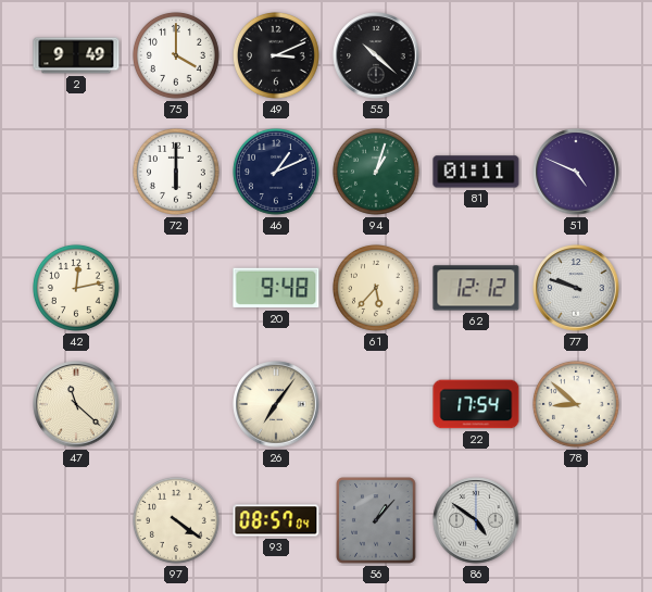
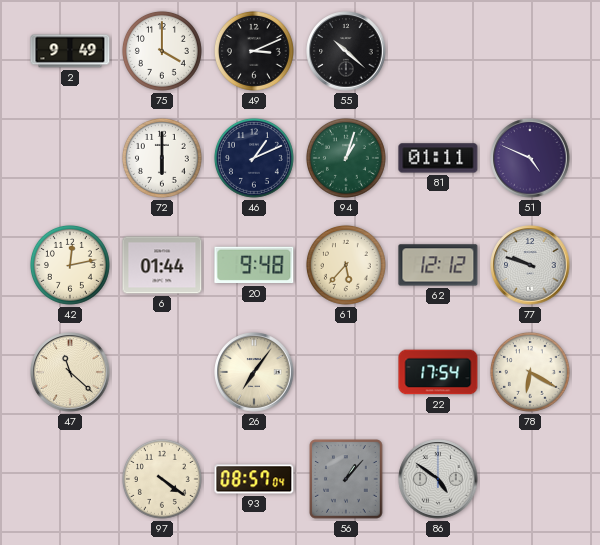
6: none -> 01:44
78: 8:52 -> 6:20
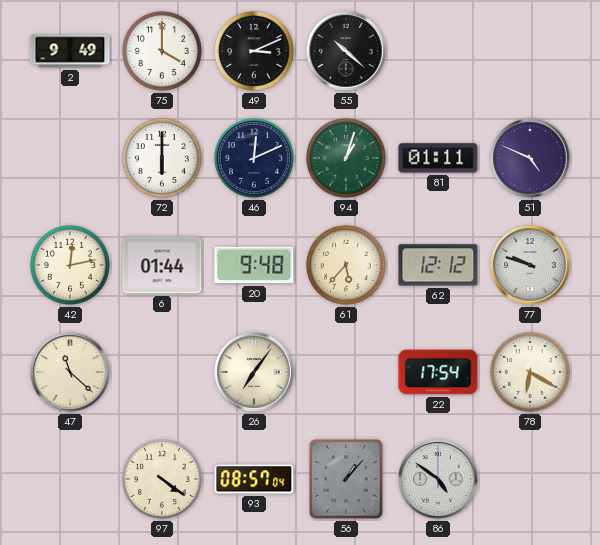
46: 1:11 -> 12:11
